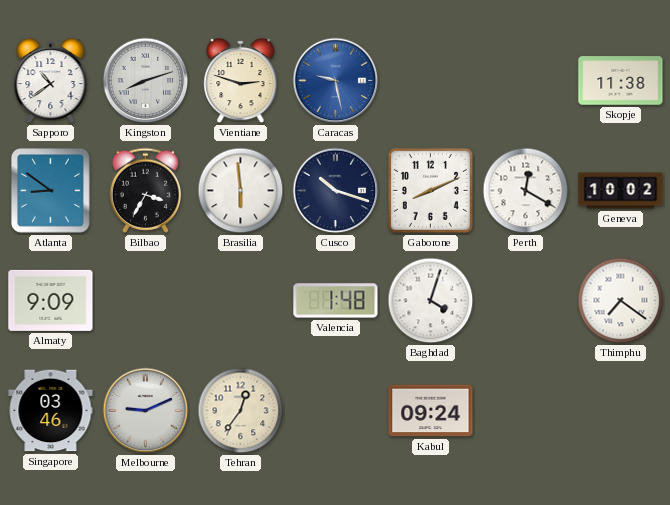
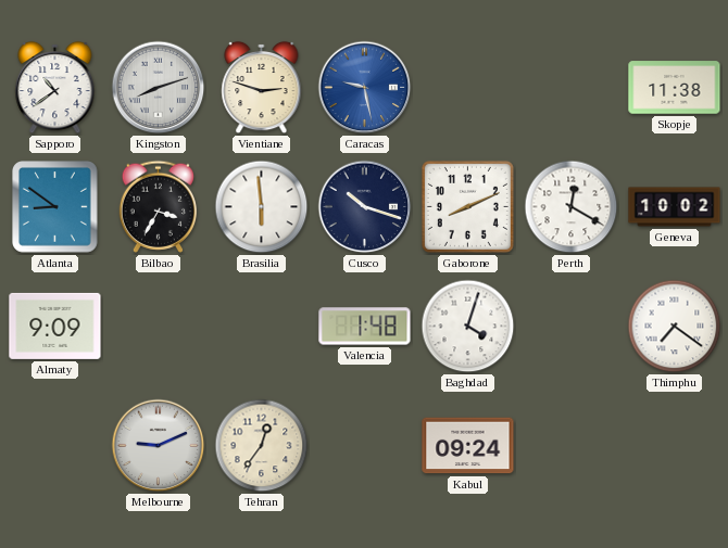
Singapore: 03:46 -> none
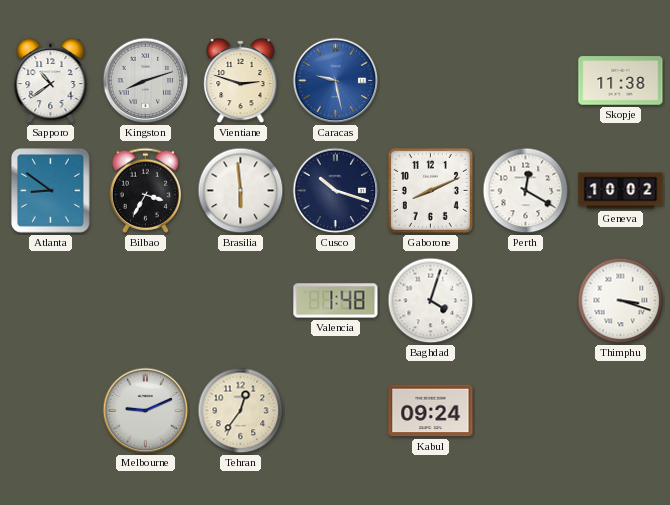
Almaty: 9:09 -> none
Thimphu: 7:21 -> 3:18
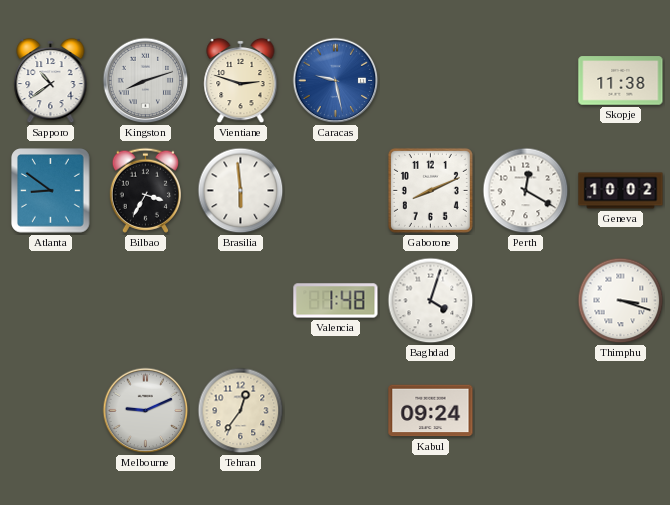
Cusco: 10:18 -> none
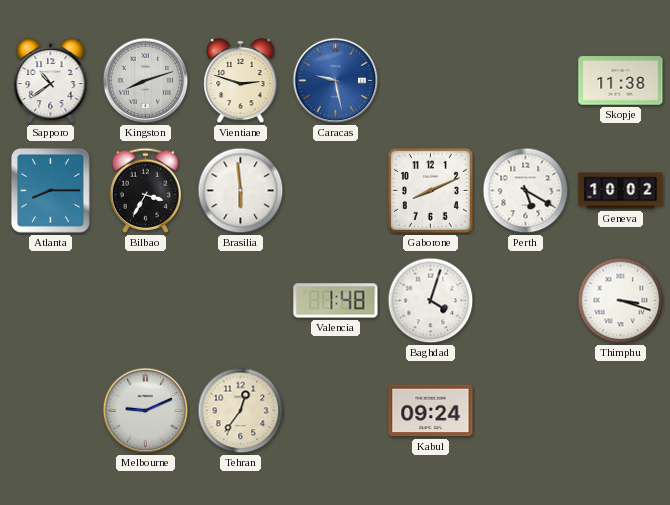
Atlanta: 8:51 -> 8:15
Perth: 12:20 -> 5:20
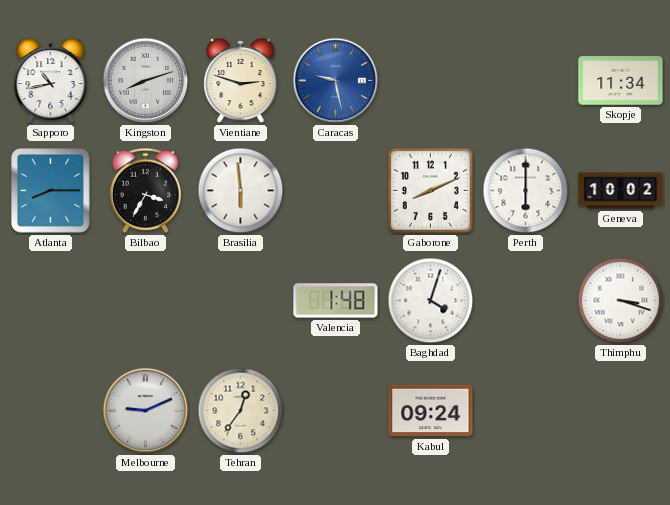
Sapporo: 10:39 -> 10:43
Skopje: 11:38 -> 11:34
Perth: 5:20 -> 6:00
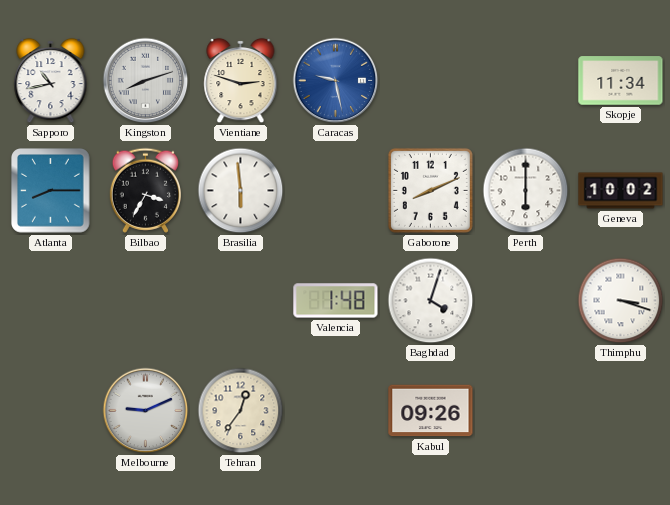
Kabul: 09:24 -> 09:26
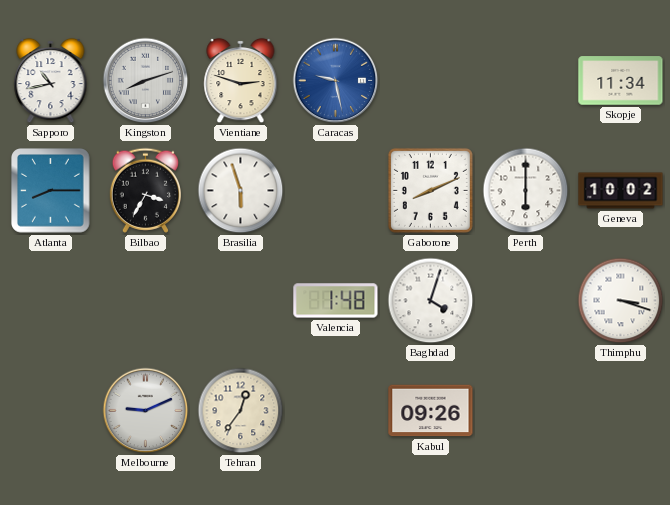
Brasilia: 5:59 -> 5:57
